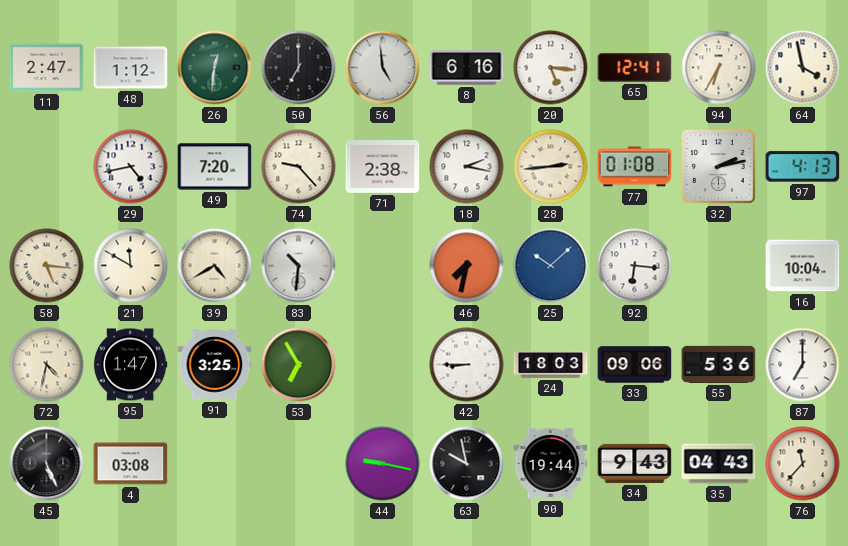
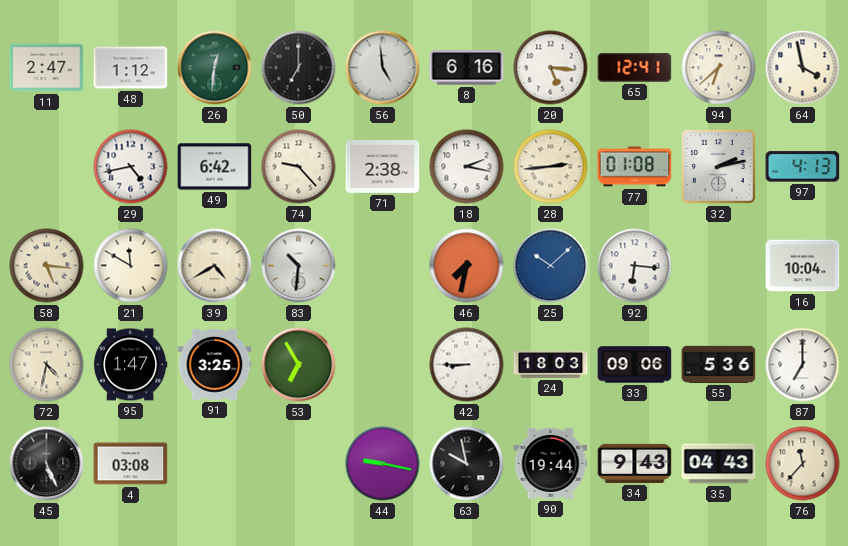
94: 6:35 -> 6:38
49: 7:20 -> 6:42
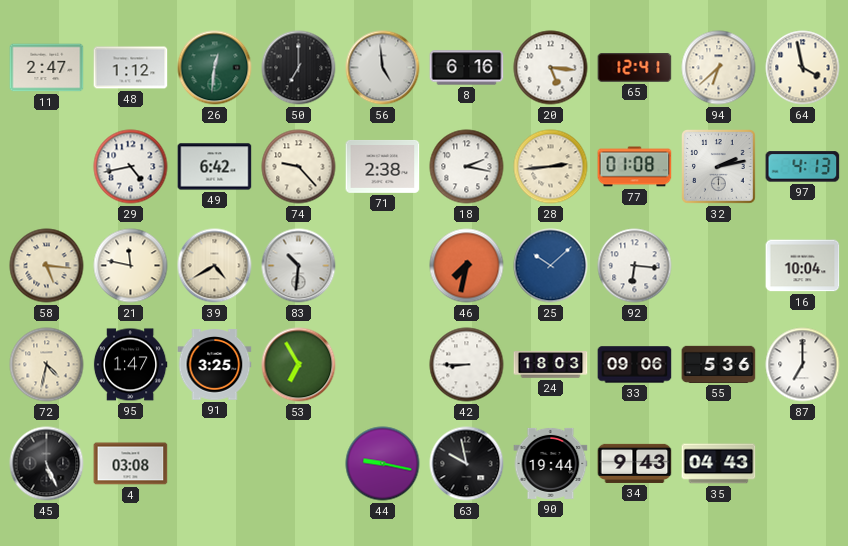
21: 11:50 -> 11:47
76: 11:37 -> none
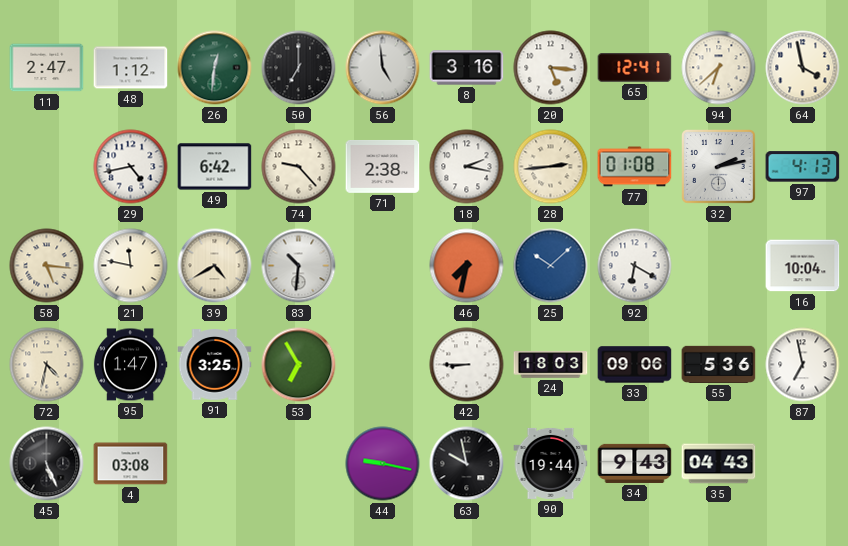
8: 6:16 -> 3:16
92: 6:16 -> 6:20
87: 7:00 -> 6:58
